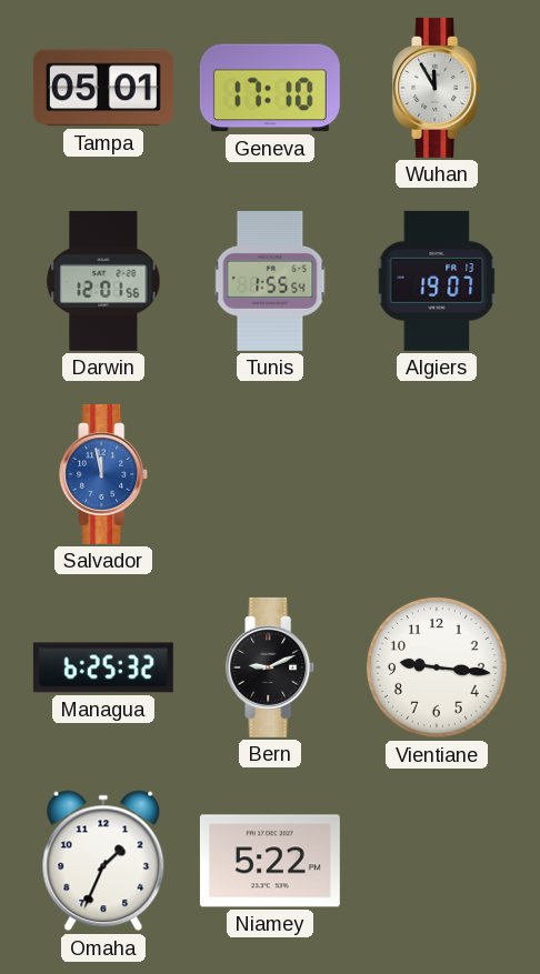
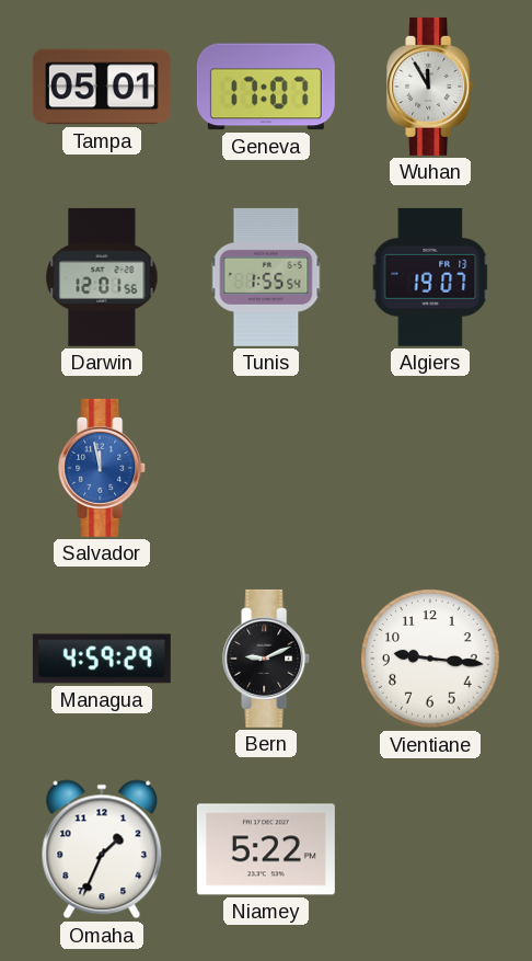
Geneva: 17:10 -> 17:07
Managua: 6:25 -> 4:59
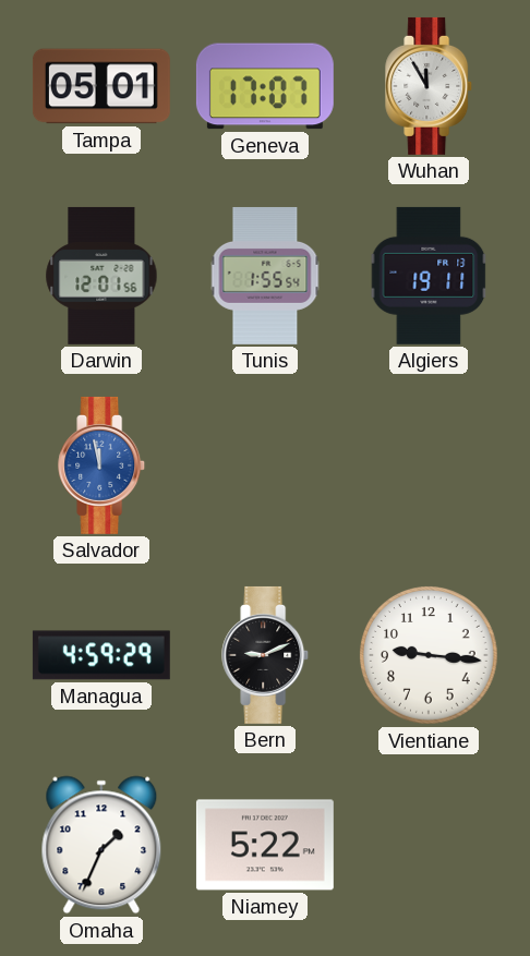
Algiers: 19:07 -> 19:11
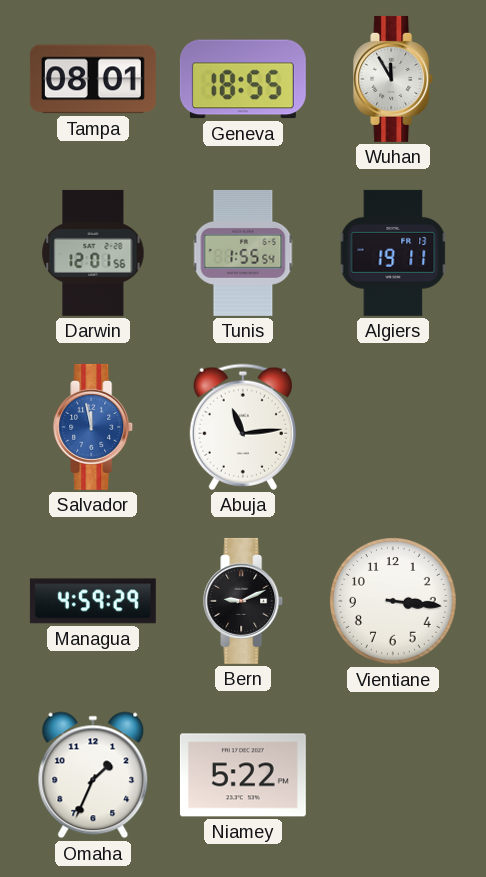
Tampa: 05:01 -> 08:01
Geneva: 17:07 -> 18:55
Abuja: none -> 11:14
Vientiane: 9:16 -> 3:16
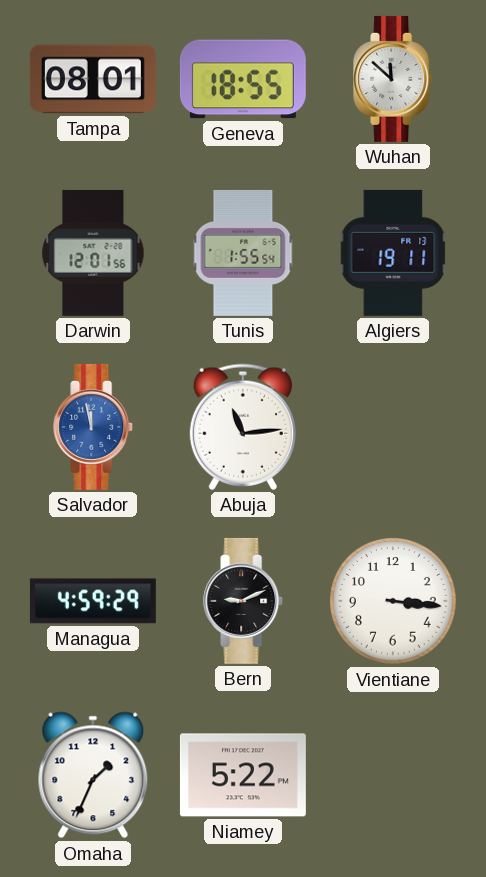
Wuhan: 11:55 -> 11:52
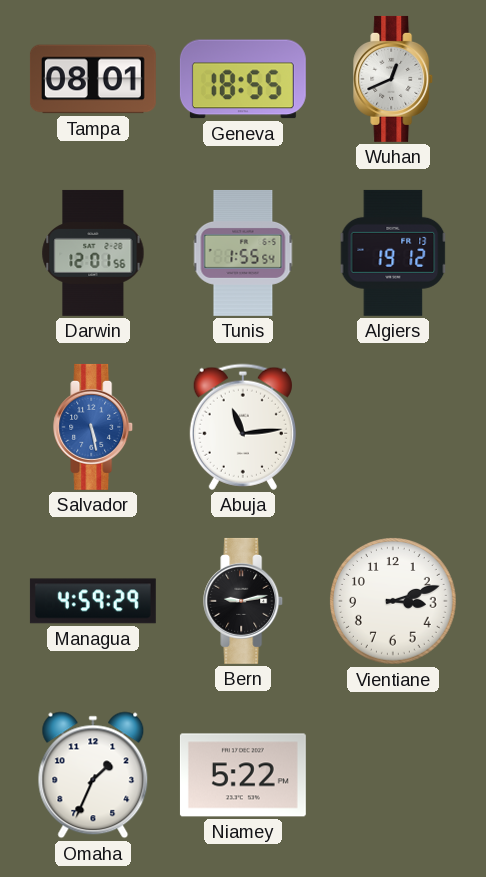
Wuhan: 11:52 -> 12:41
Algiers: 19:11 -> 19:12
Salvador: 11:58 -> 5:28
Bern: 9:11 -> 9:13
Vientiane: 3:16 -> 3:12
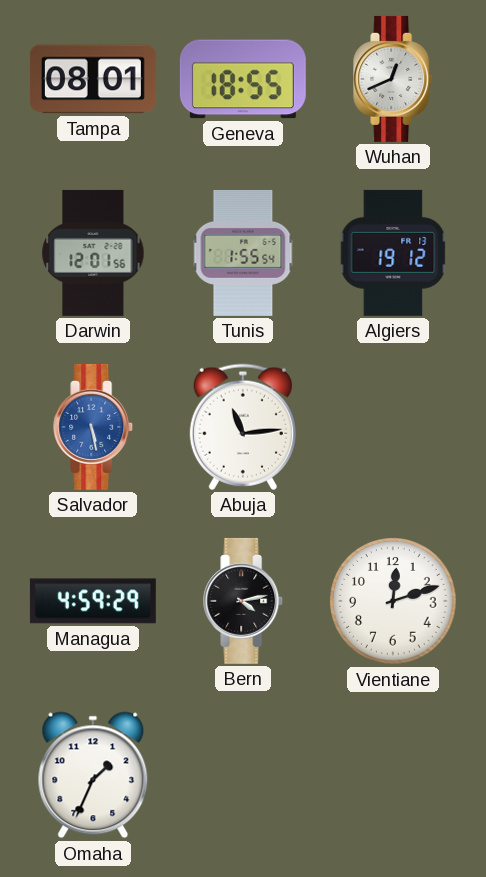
Bern: 9:13 -> 4:13
Vientiane: 3:12 -> 12:12
Niamey: 5:22 -> none
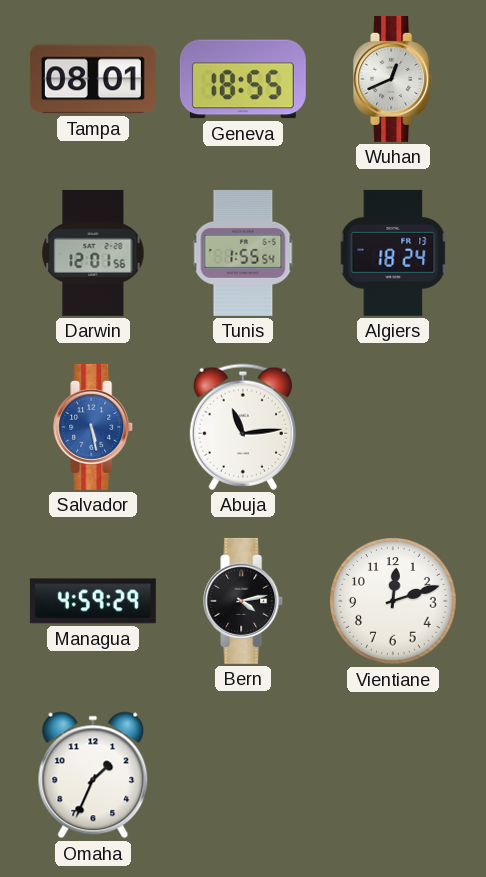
Algiers: 19:12 -> 18:24
